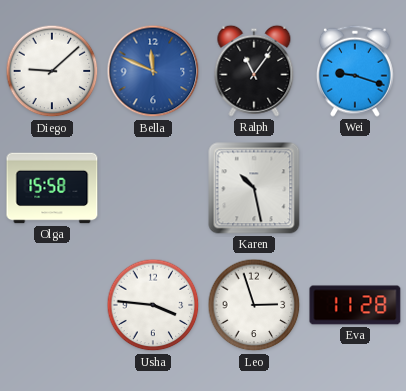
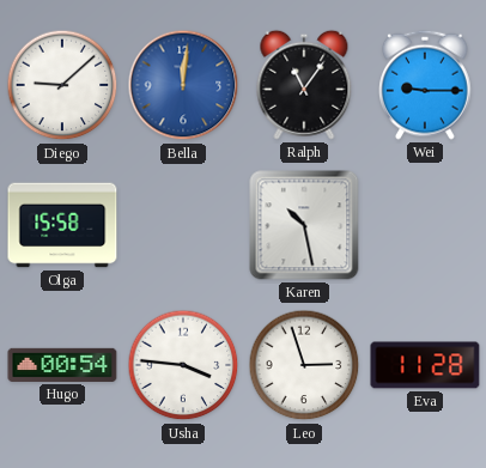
Bella: 11:49 -> 12:01
Wei: 9:18 -> 9:15
Hugo: none -> 00:54
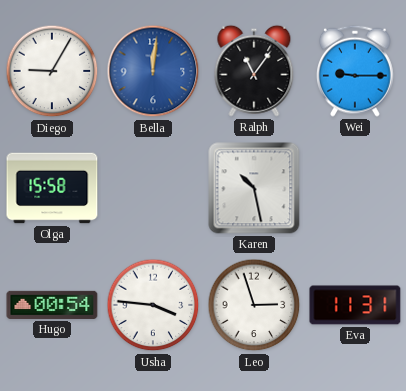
Diego: 9:08 -> 9:05
Eva: 11:28 -> 11:31
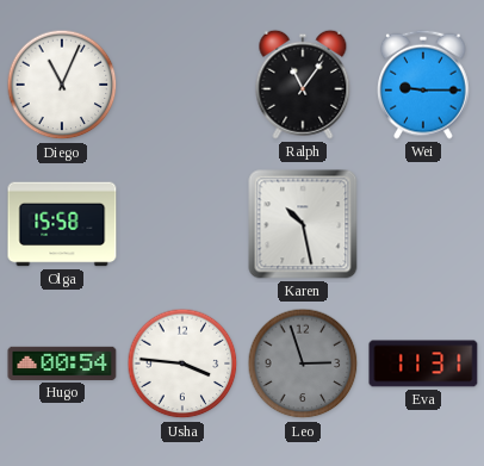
Diego: 9:05 -> 11:04
Bella: 12:01 -> none
Leo dial: white -> grey
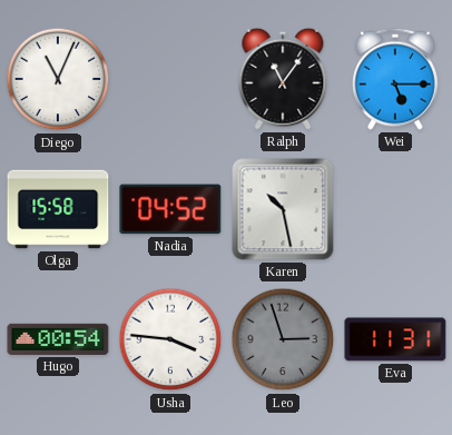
Wei: 9:15 -> 5:15
Nadia: none -> 04:52
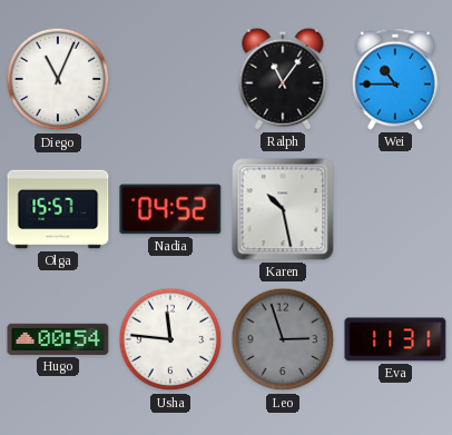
Wei: 5:15 -> 10:45
Olga: 15:58 -> 15:57
Usha: 3:46 -> 11:46
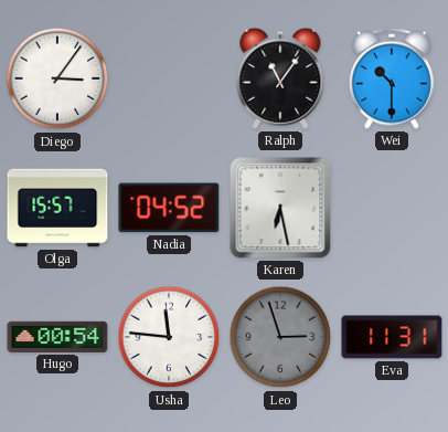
Diego: 11:04 -> 3:06
Wei: 10:45 -> 10:30
Karen: 10:28 -> 6:28
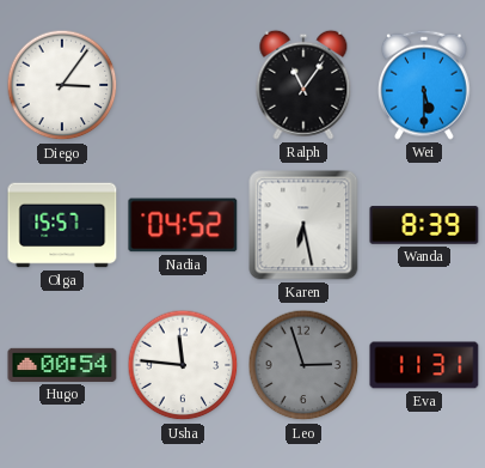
Wei: 10:30 -> 5:30
Wanda: none -> 8:39
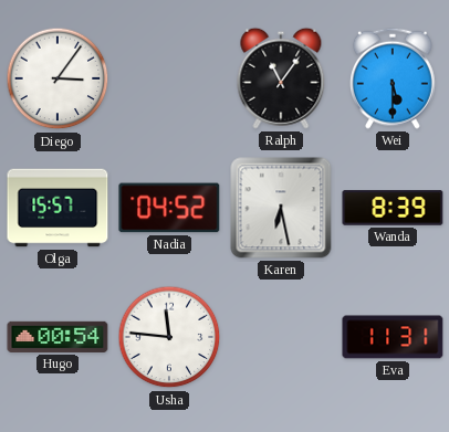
Leo: 2:57 -> none
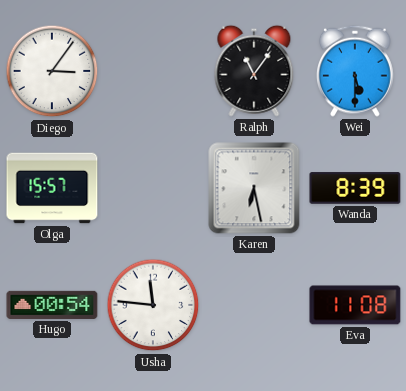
Nadia: 04:52 -> none
Eva: 11:31 -> 11:08
